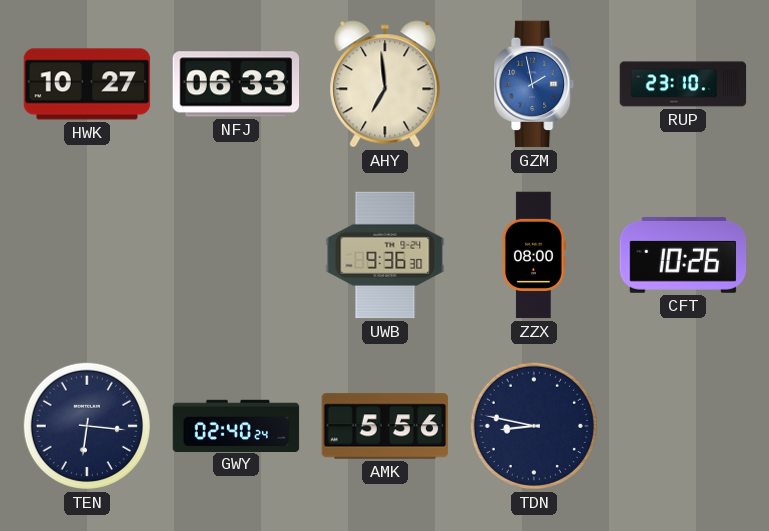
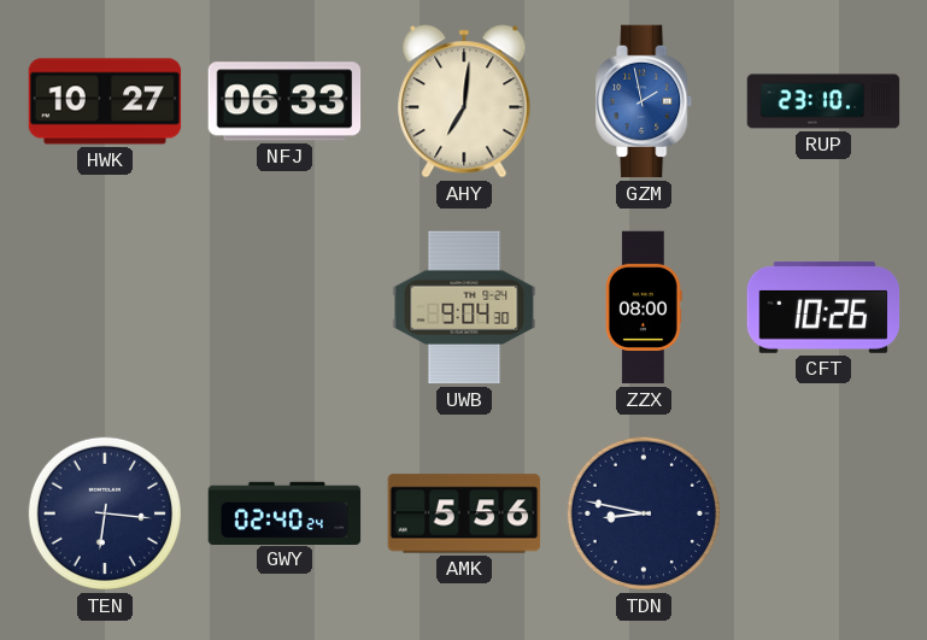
AHY: 6:59 -> 7:01
UWB: 9:36 -> 9:04
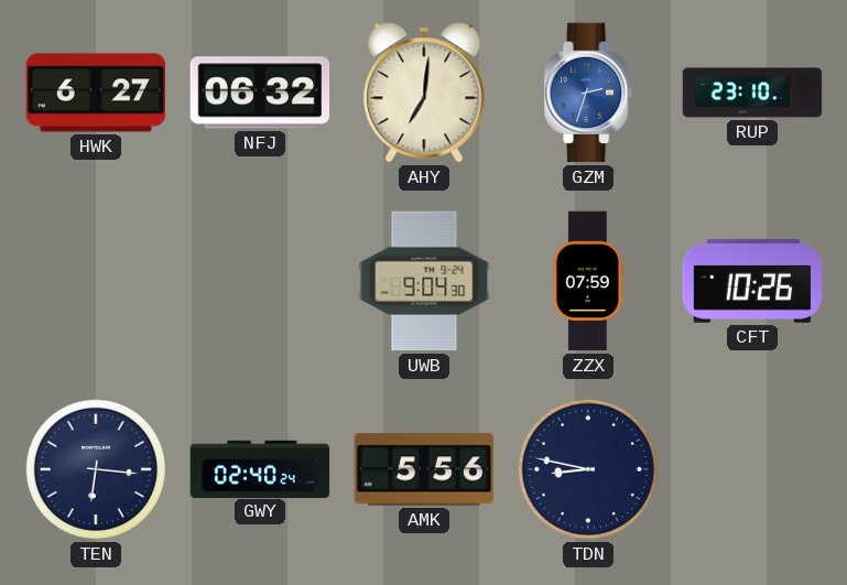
HWK: 10:27 -> 6:27
NFJ: 06:33 -> 06:32
GZM: 1:58 -> 2:33
ZZX: 08:00 -> 07:59
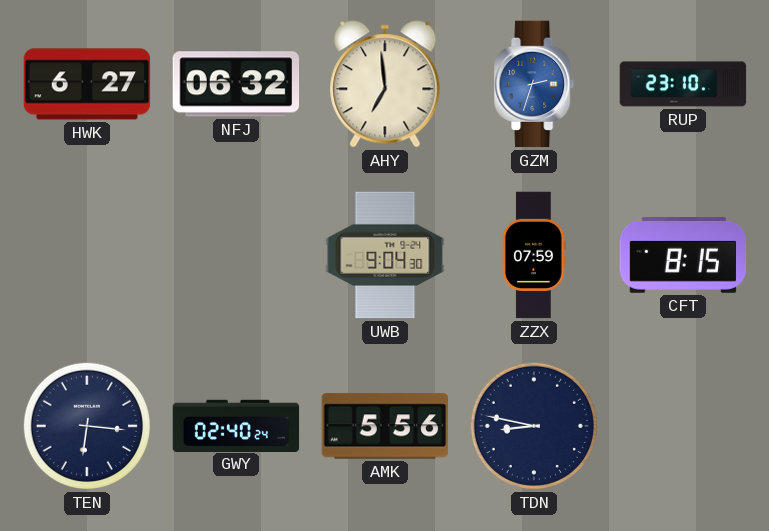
AHY: 7:01 -> 6:59
CFT: 10:26 -> 8:15
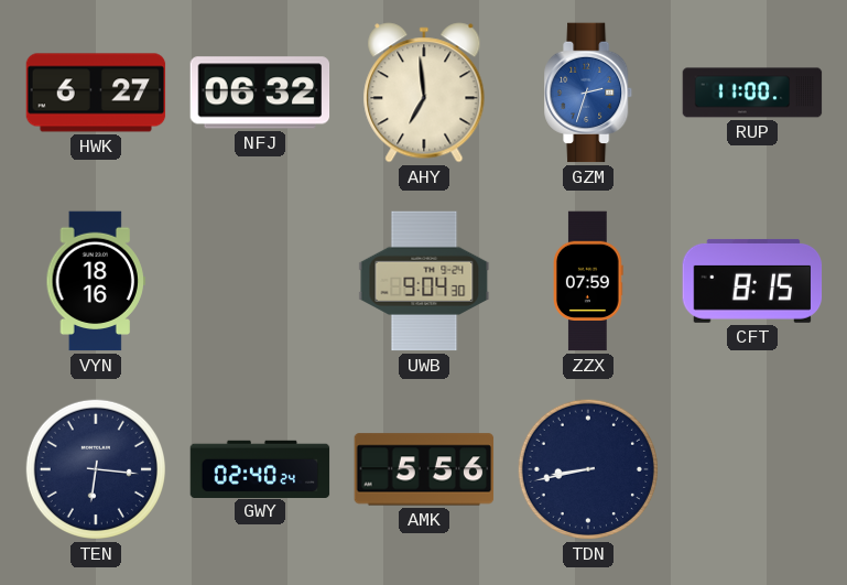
RUP: 23:10 -> 11:00
VYN: none -> 18:16
TDN: 8:47 -> 8:43
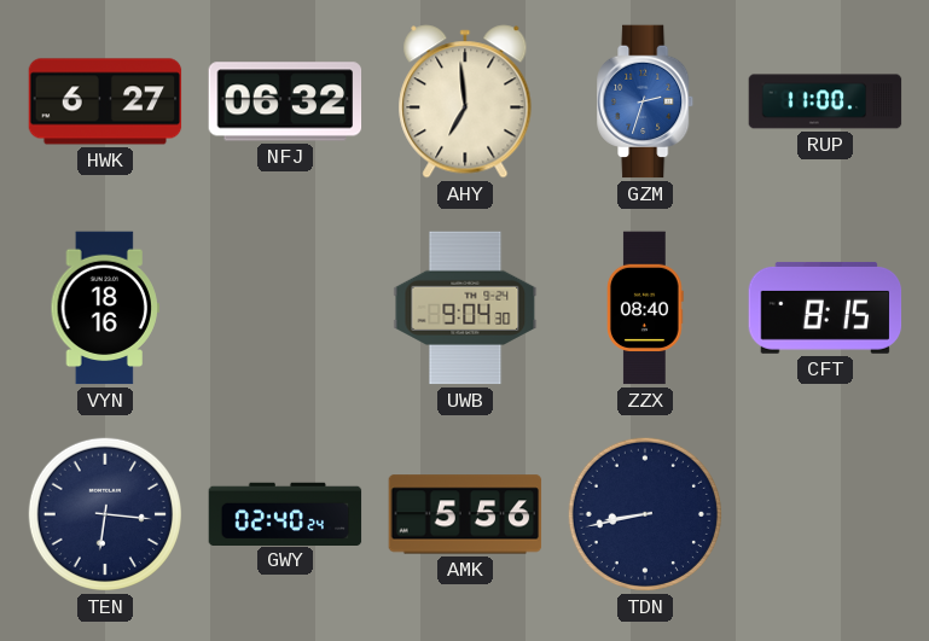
ZZX: 07:59 -> 08:40
